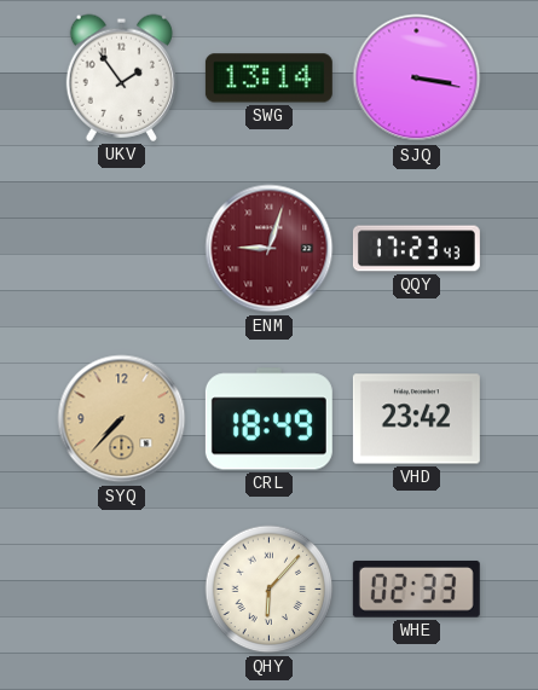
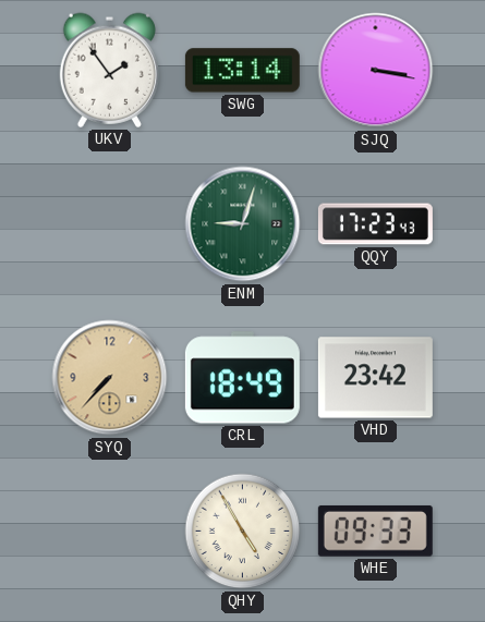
ENM dial: burgundy -> green
QHY: 6:07 -> 4:55
WHE: 02:33 -> 09:33
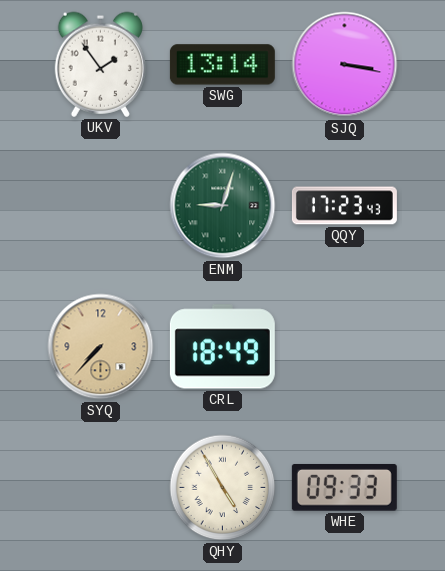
VHD: 23:42 -> none
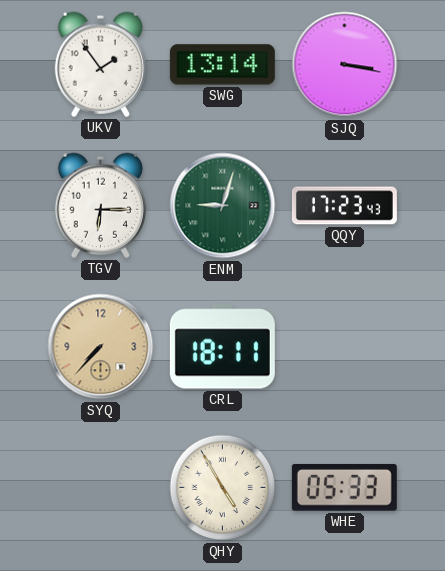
TGV: none -> 6:15
CRL: 18:49 -> 18:11
WHE: 09:33 -> 05:33
